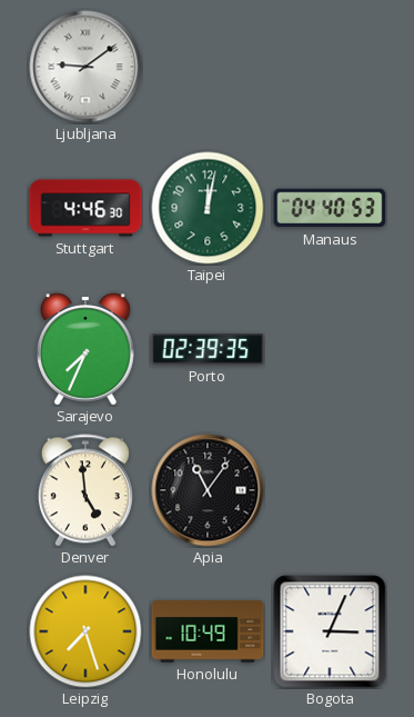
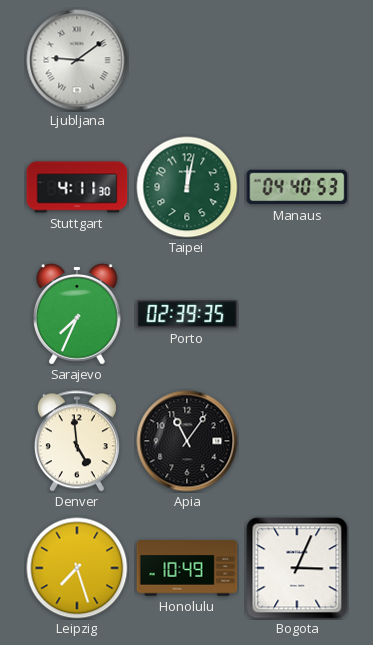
Stuttgart: 4:46 -> 4:11
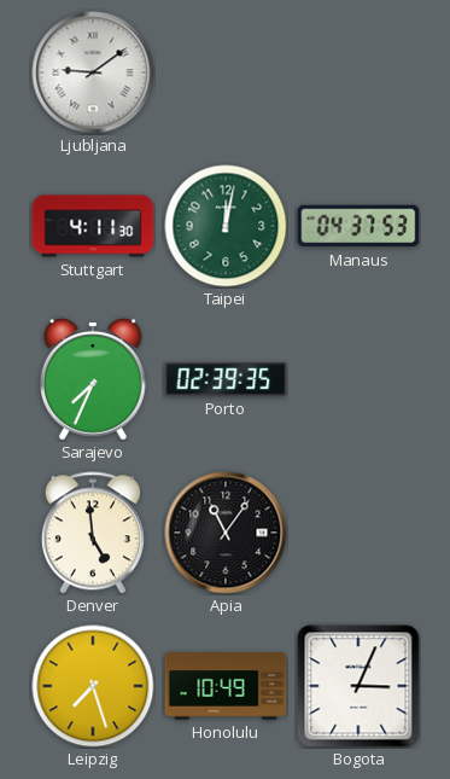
Manaus: 04:40 -> 04:37
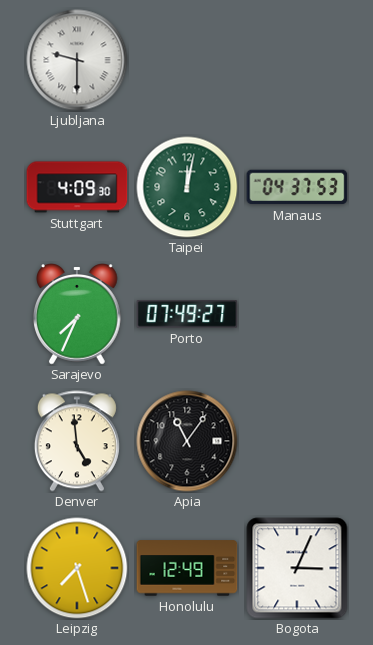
Ljubljana: 9:09 -> 9:30
Stuttgart: 4:11 -> 4:09
Porto: 02:39 -> 07:49
Honolulu: 10:49 -> 12:49
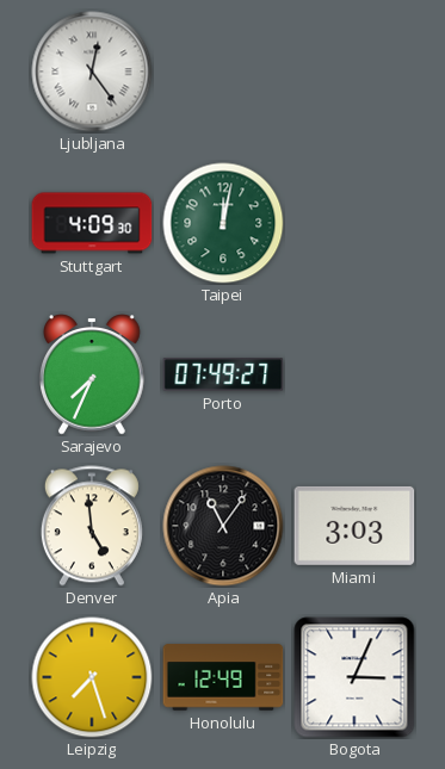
Ljubljana: 9:30 -> 12:24
Manaus: 04:37 -> none
Miami: none -> 3:03
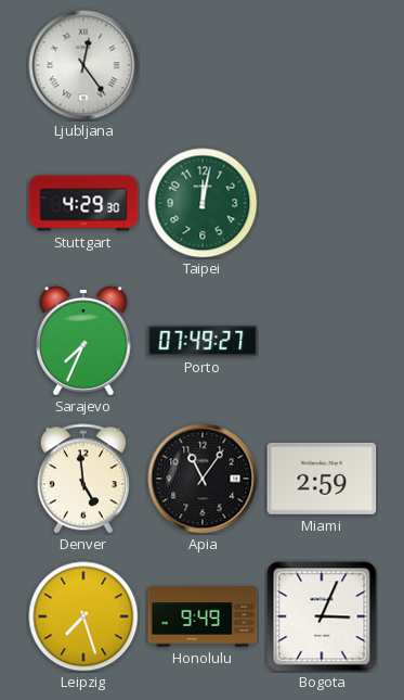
Stuttgart: 4:09 -> 4:29
Miami: 3:03 -> 2:59
Honolulu: 12:49 -> 9:49
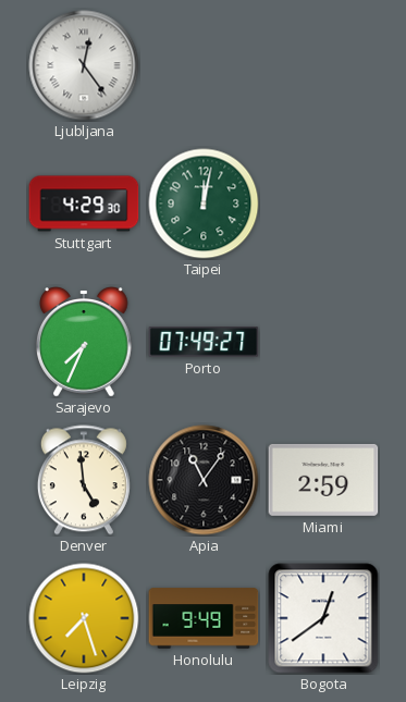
Bogota: 3:04 -> 12:39
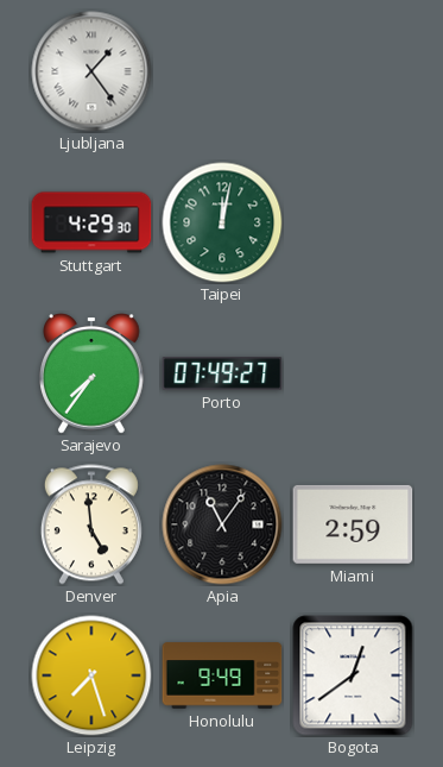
Ljubljana: 12:24 -> 1:24
Sarajevo: 7:34 -> 7:36
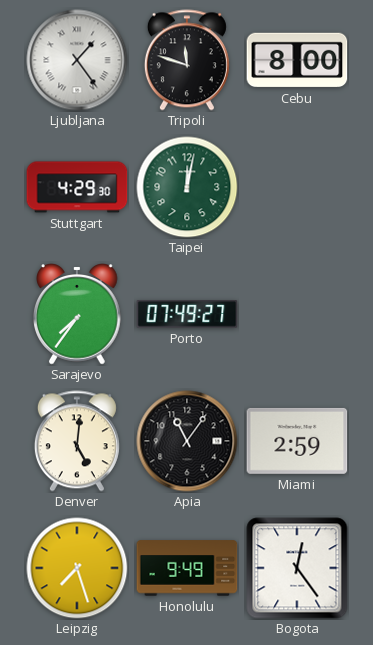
Tripoli: none -> 11:48
Cebu: none -> 8:00
Denver: 4:59 -> 5:01
Bogota: 12:39 -> 12:24
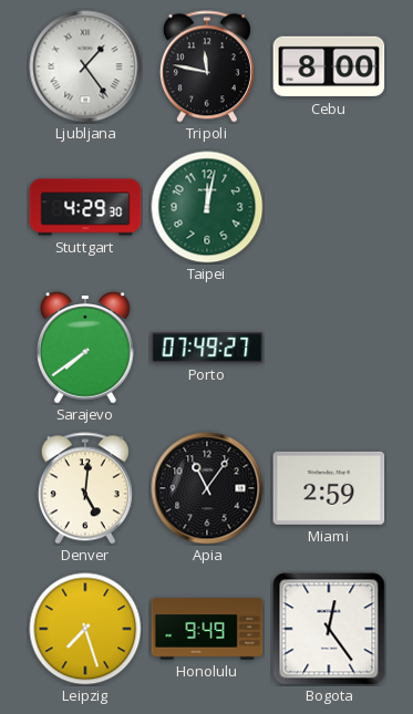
Tripoli: 11:48 -> 11:47
Sarajevo: 7:36 -> 7:39
